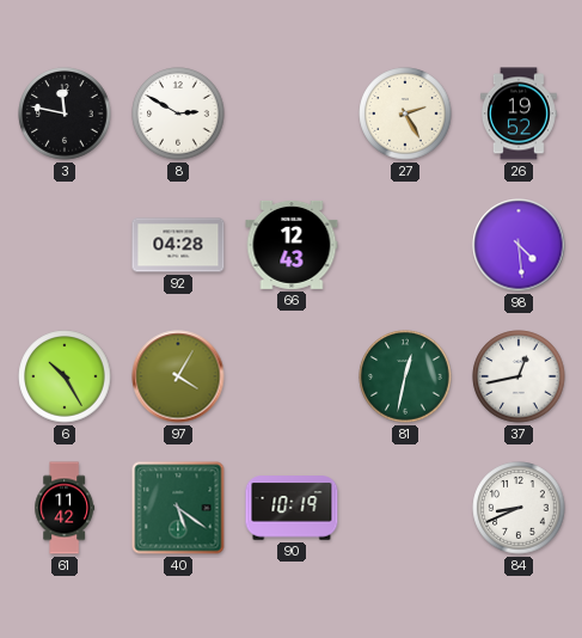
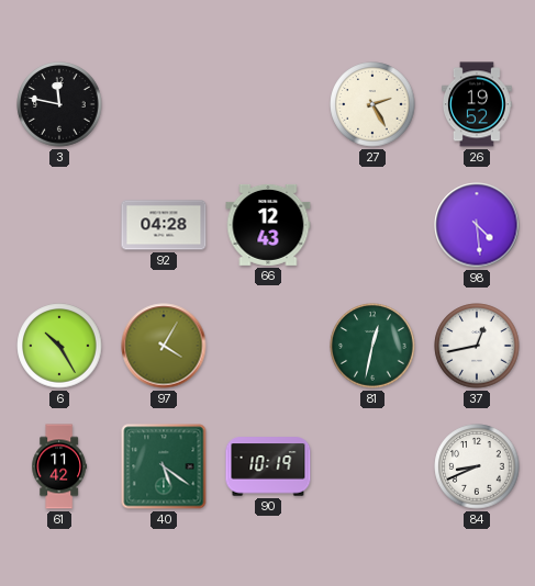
8: 2:50 -> none
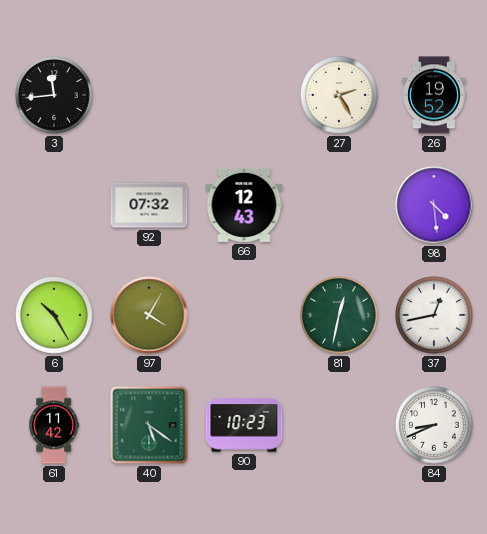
3: 11:47 -> 11:44
92: 04:28 -> 07:32
90: 10:19 -> 10:23
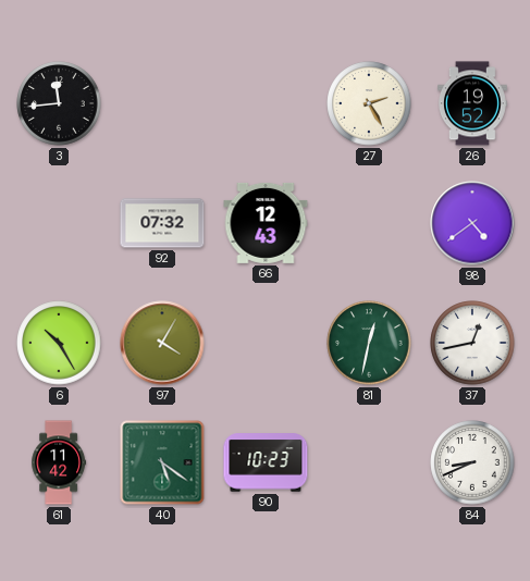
98: 4:29 -> 4:39
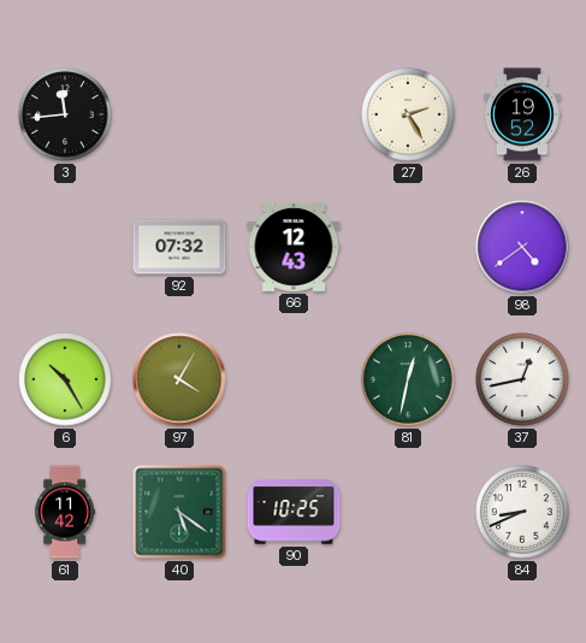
90: 10:23 -> 10:25
